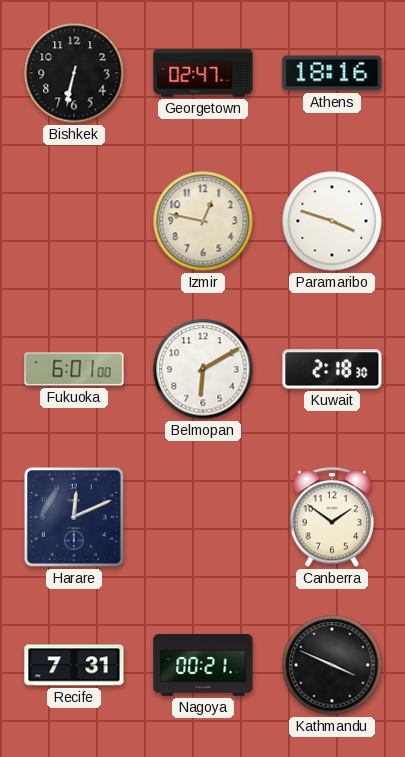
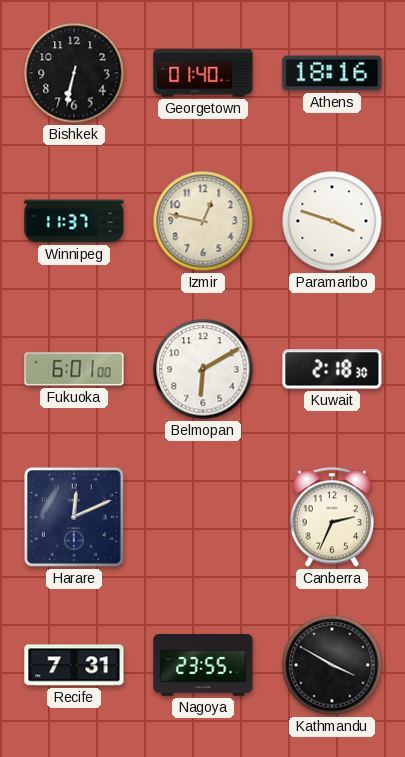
Georgetown: 02:47 -> 01:40
Winnipeg: none -> 11:37
Canberra: 1:51 -> 2:34
Nagoya: 00:21 -> 23:55
Kathmandu: 3:49 -> 3:50
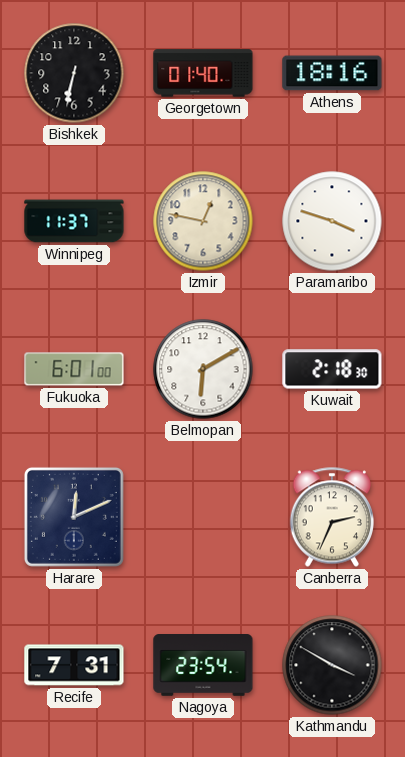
Nagoya: 23:55 -> 23:54
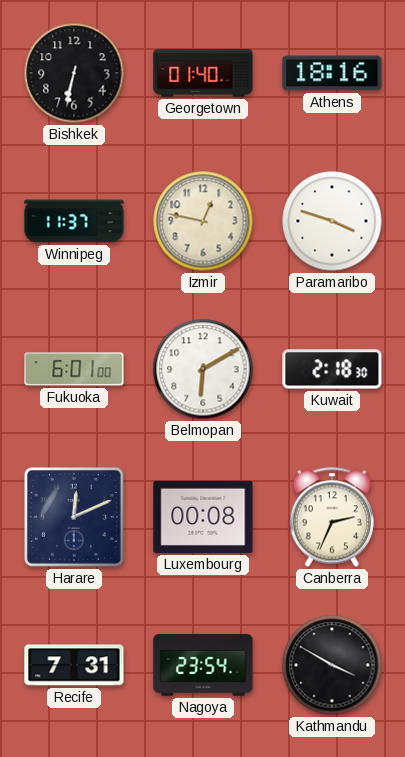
Luxembourg: none -> 00:08
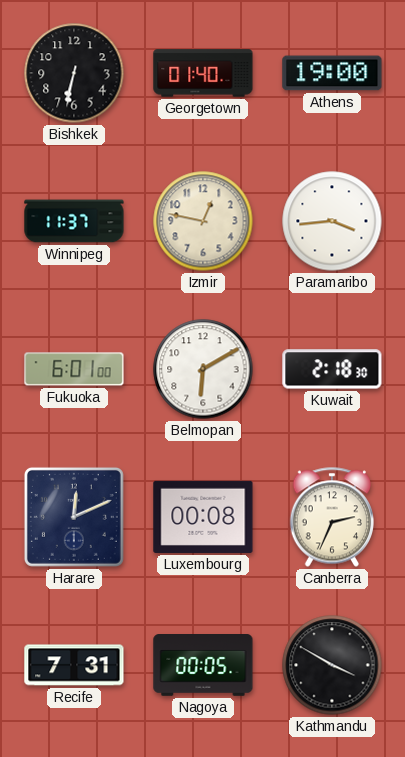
Athens: 18:16 -> 19:00
Paramaribo: 3:48 -> 3:44
Nagoya: 23:54 -> 00:05
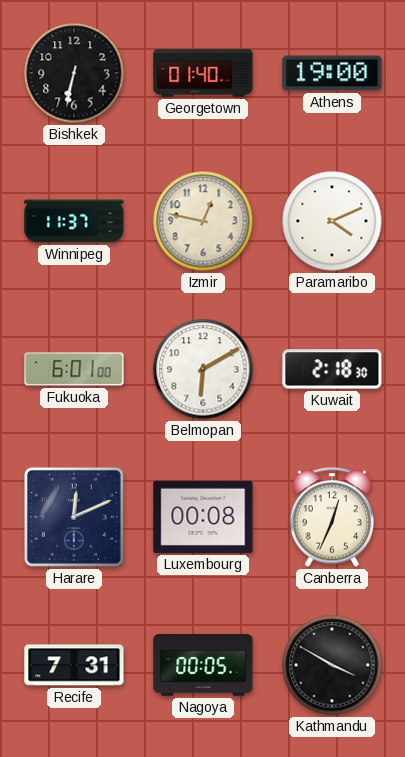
Paramaribo: 3:44 -> 4:11
Canberra: 2:34 -> 12:34
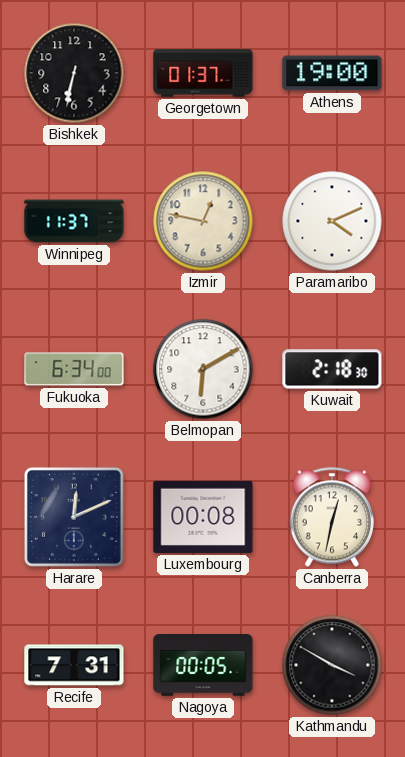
Georgetown: 01:40 -> 01:37
Fukuoka: 6:01 -> 6:34
Canberra: 12:34 -> 12:32
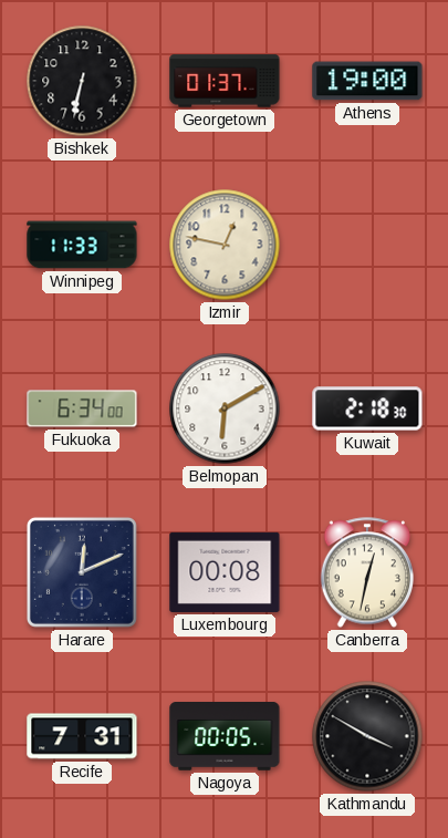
Winnipeg: 11:37 -> 11:33
Paramaribo: 4:11 -> none
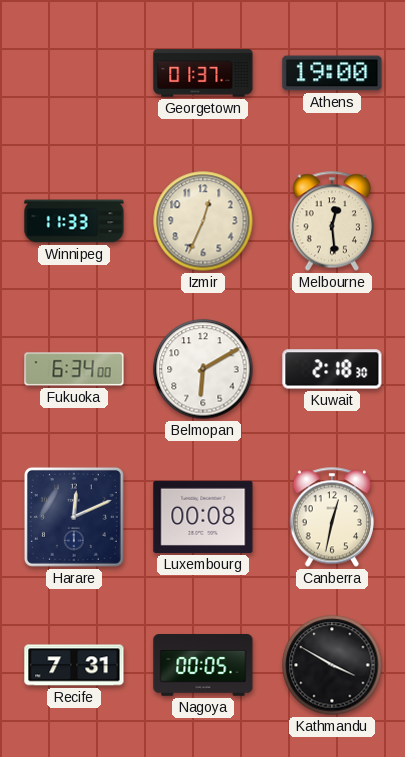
Bishkek: 6:32 -> none
Izmir: 12:47 -> 12:34
Melbourne: none -> 12:29
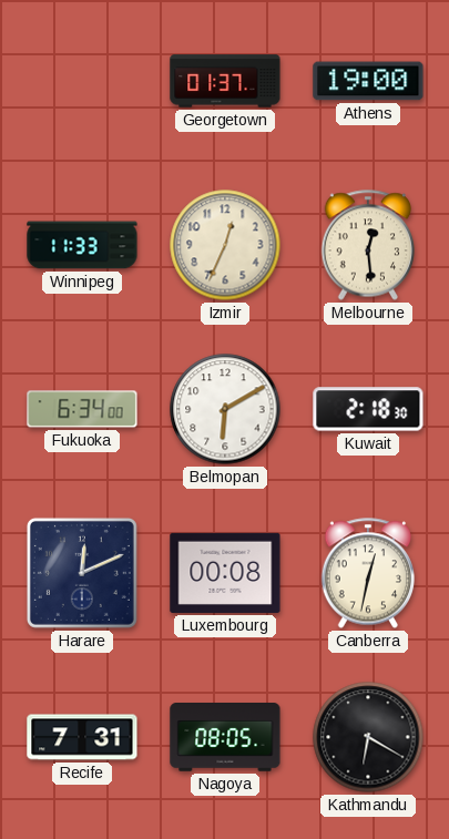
Nagoya: 00:05 -> 08:05
Kathmandu: 3:50 -> 6:20
